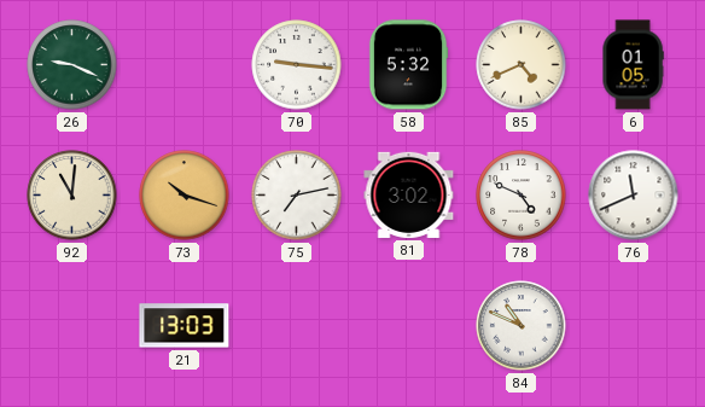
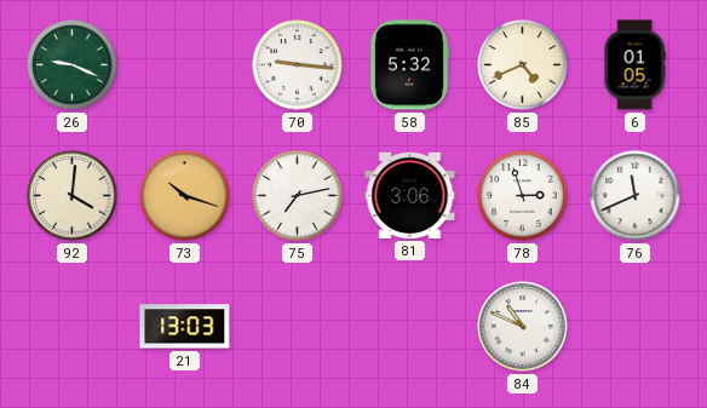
92: 11:01 -> 4:01
81: 3:02 -> 3:06
78: 4:49 -> 2:57
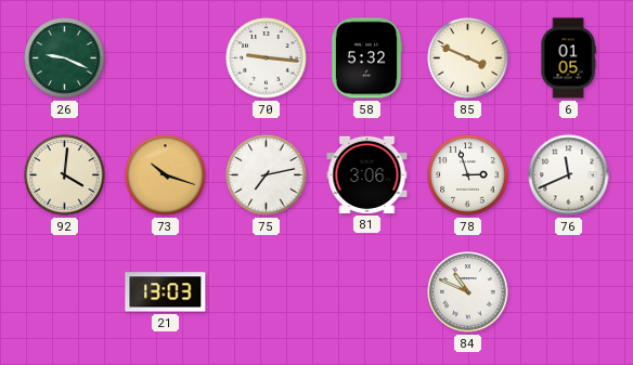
85: 4:41 -> 3:49
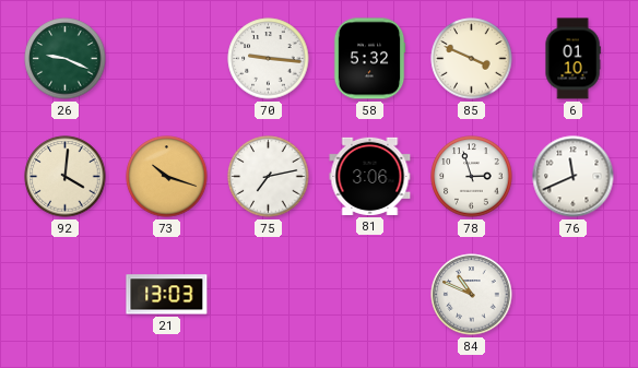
6: 01:05 -> 01:10
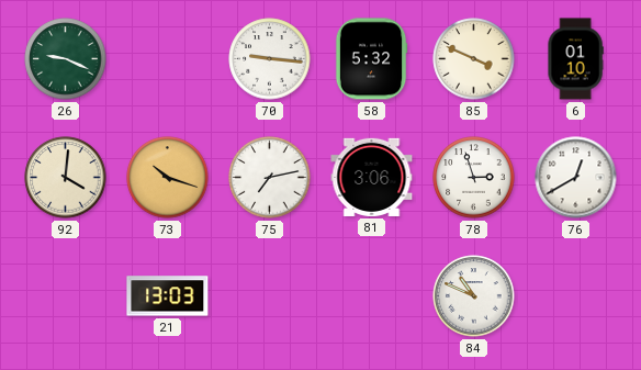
76: 11:41 -> 12:40
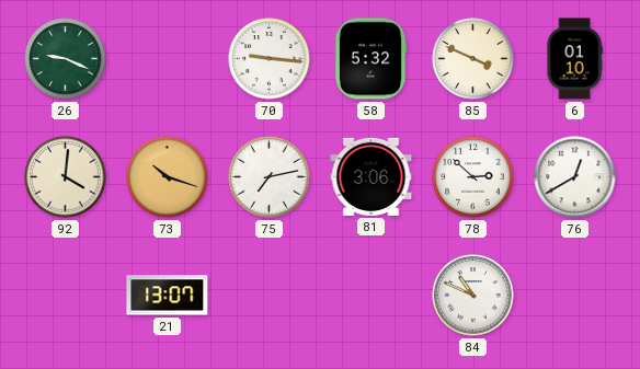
78: 2:57 -> 2:52
21: 13:03 -> 13:07
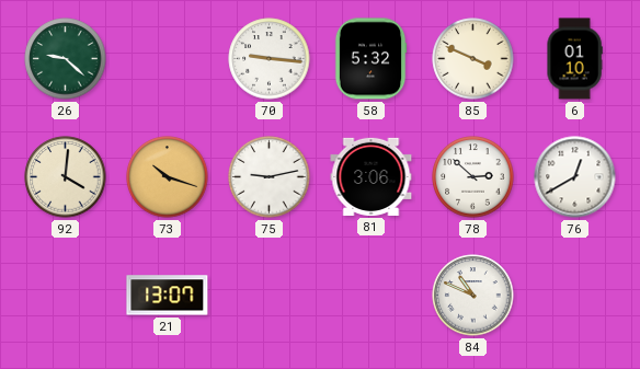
26: 9:19 -> 9:22
75: 7:13 -> 9:13
